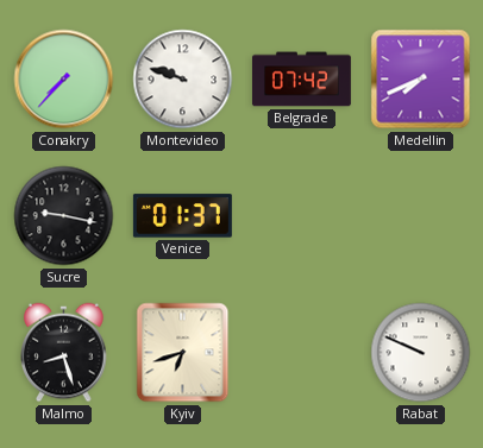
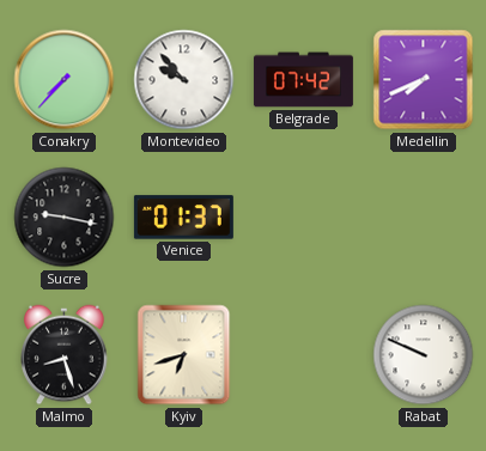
Montevideo: 9:48 -> 9:53
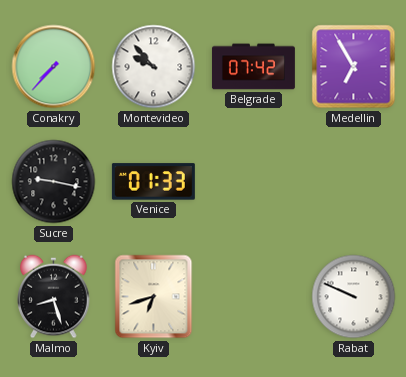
Medellin: 7:41 -> 6:55
Venice: 01:37 -> 01:33
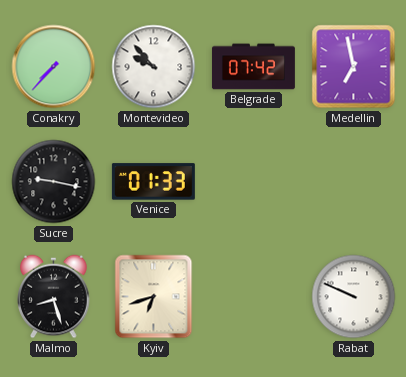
Medellin: 6:55 -> 6:58
